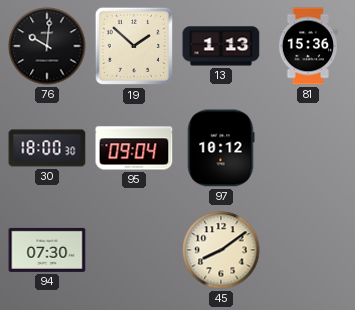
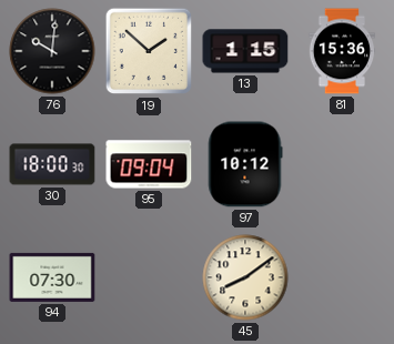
13: 1:13 -> 1:15
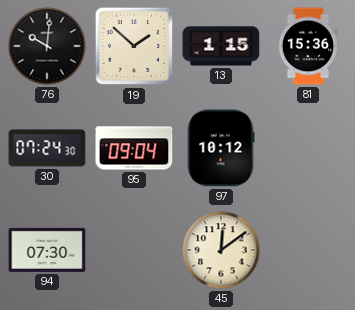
30: 18:00 -> 07:24
45: 8:09 -> 12:09
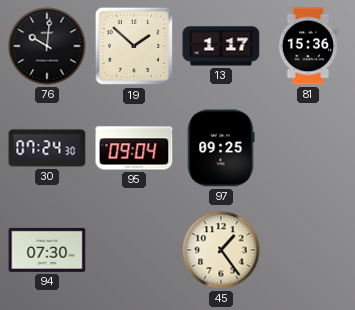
13: 1:15 -> 1:17
97: 10:12 -> 09:25
45: 12:09 -> 1:24
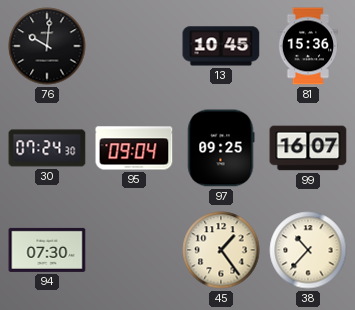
19: 1:52 -> none
13: 1:17 -> 10:45
99: none -> 16:07
38: none -> 10:37
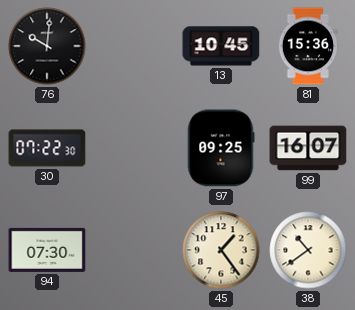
30: 07:24 -> 07:22
95: 09:04 -> none
38: 10:37 -> 10:39
